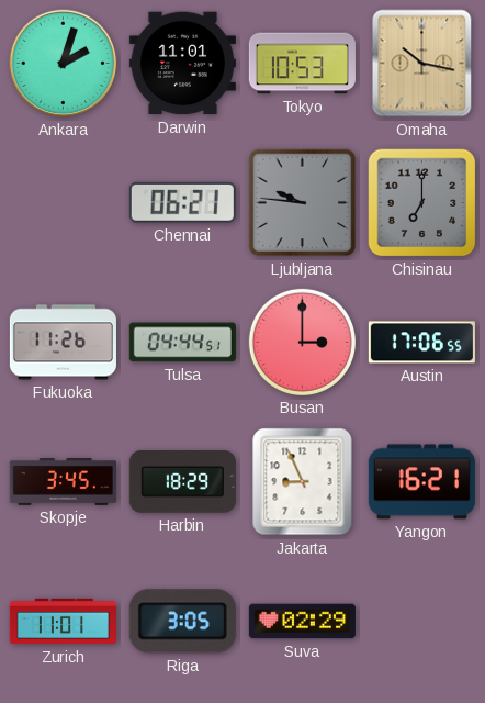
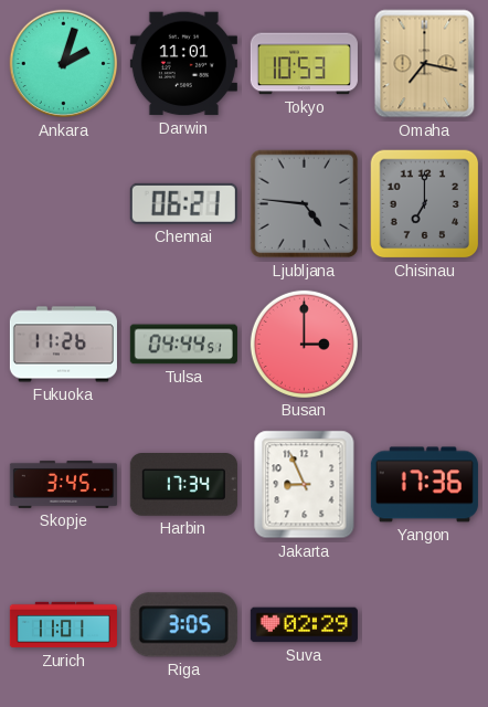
Omaha: 10:17 -> 7:17
Ljubljana: 9:46 -> 4:46
Austin: 17:06 -> none
Harbin: 18:29 -> 17:34
Yangon: 16:21 -> 17:36
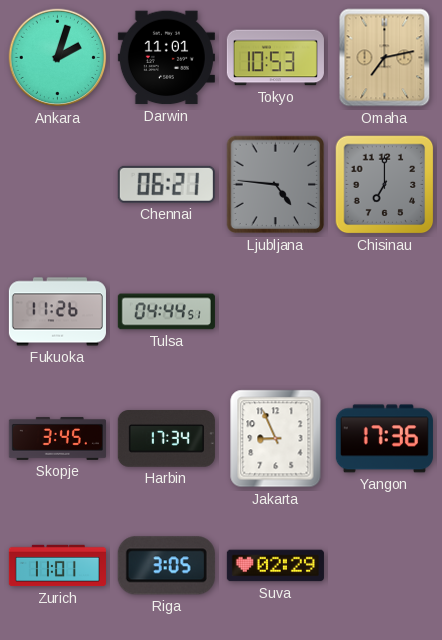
Omaha: 7:17 -> 7:13
Busan: 3:00 -> none
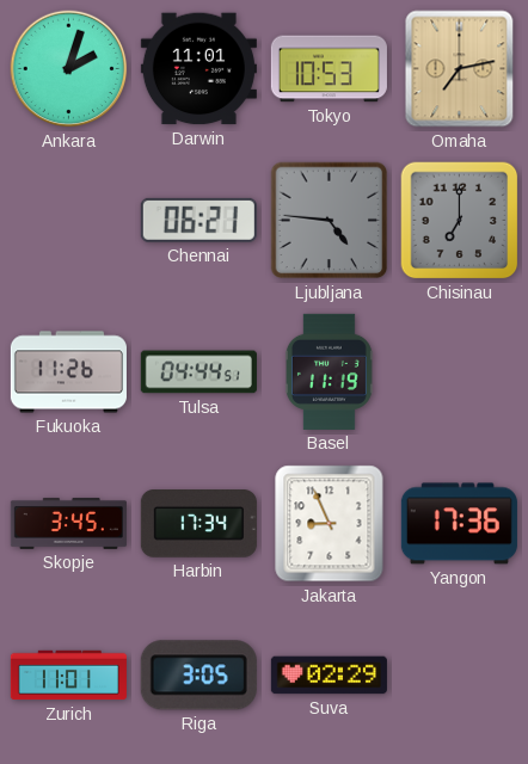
Basel: none -> 11:19
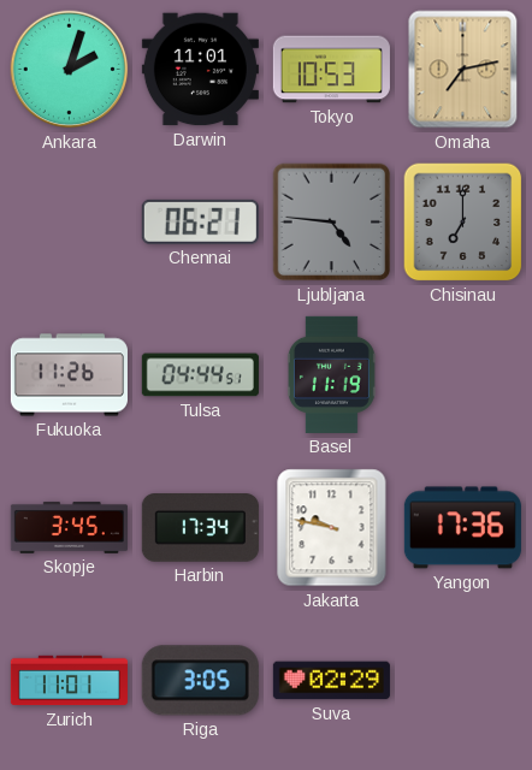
Jakarta: 8:56 -> 9:47
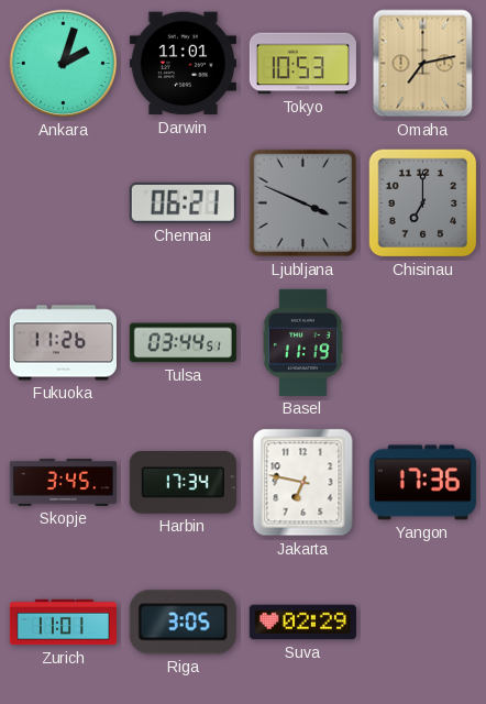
Ljubljana: 4:46 -> 3:49
Tulsa: 04:44 -> 03:44
Jakarta: 9:47 -> 6:47
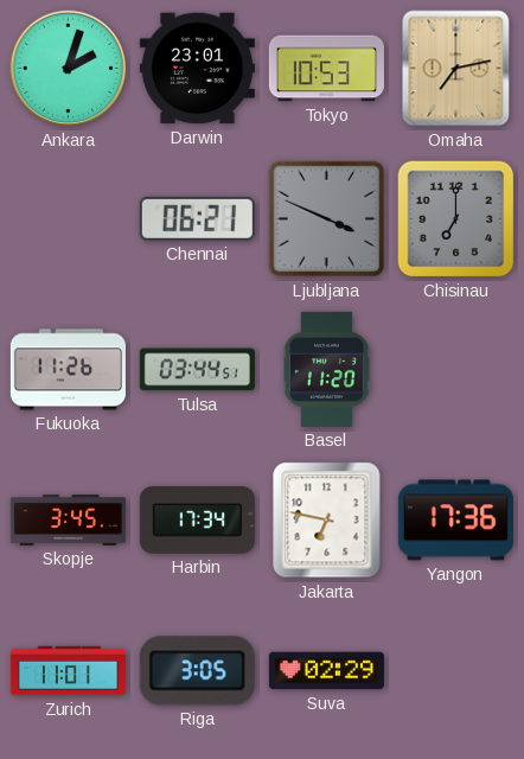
Darwin: 11:01 -> 23:01
Basel: 11:19 -> 11:20
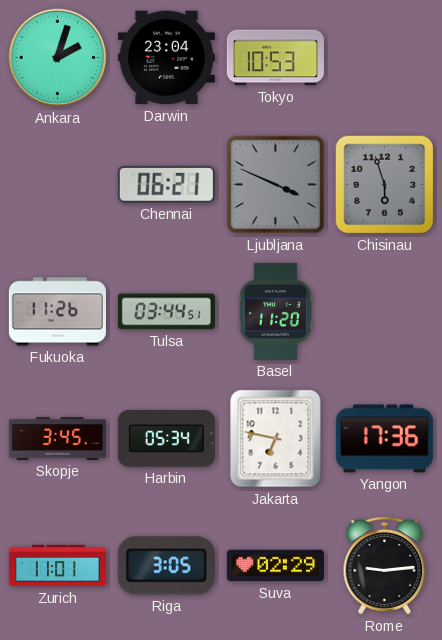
Darwin: 23:01 -> 23:04
Omaha: 7:13 -> none
Chisinau: 7:00 -> 5:57
Harbin: 17:34 -> 05:34
Rome: none -> 9:14
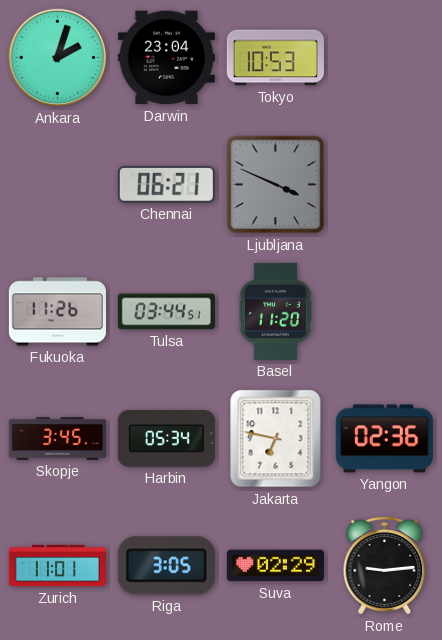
Chisinau: 5:57 -> none
Yangon: 17:36 -> 02:36
